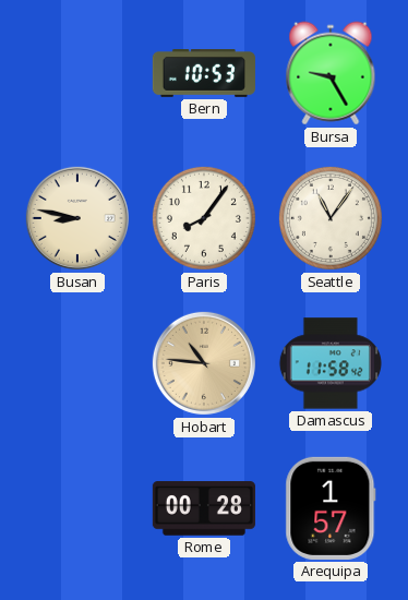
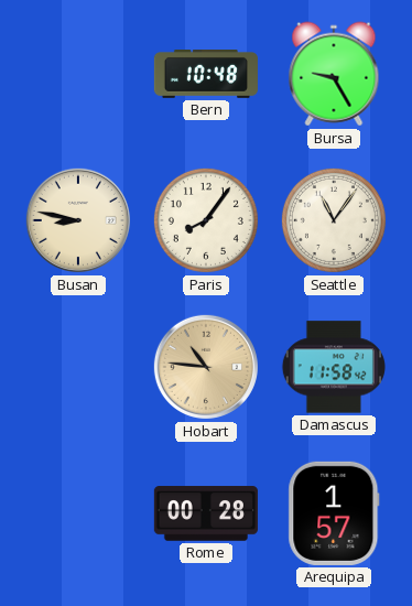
Bern: 10:53 -> 10:48
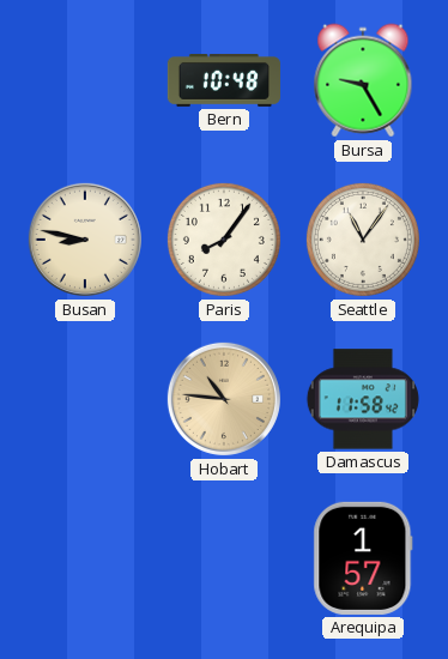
Rome: 00:28 -> none
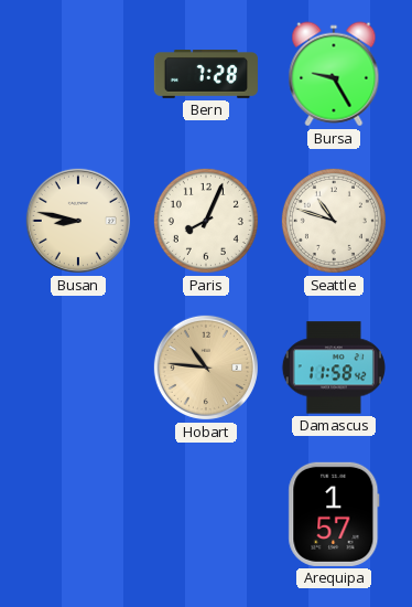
Bern: 10:48 -> 7:28
Paris: 8:06 -> 8:04
Seattle: 11:06 -> 10:48
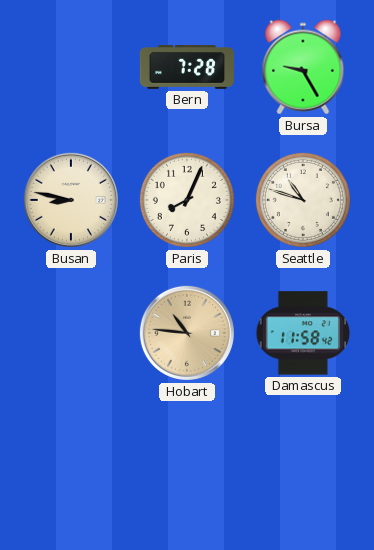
Arequipa: 1:57 -> none
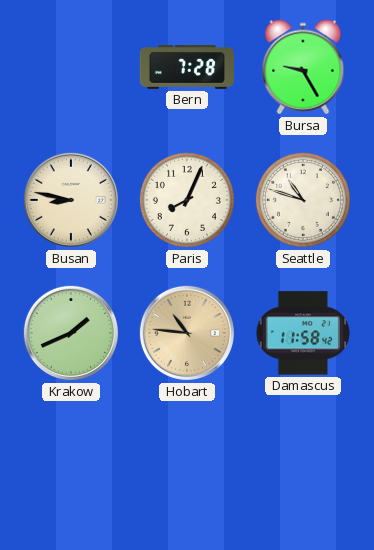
Krakow: none -> 1:41
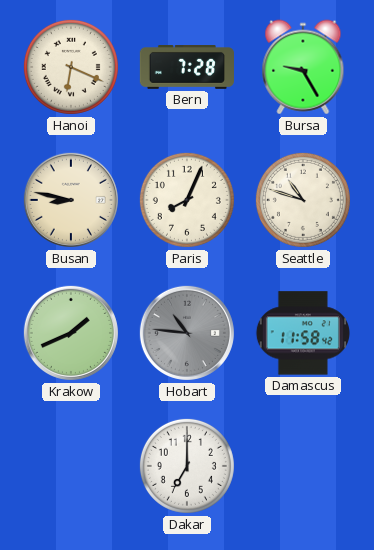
Hanoi: none -> 6:19
Hobart dial: champagne -> grey
Dakar: none -> 7:00
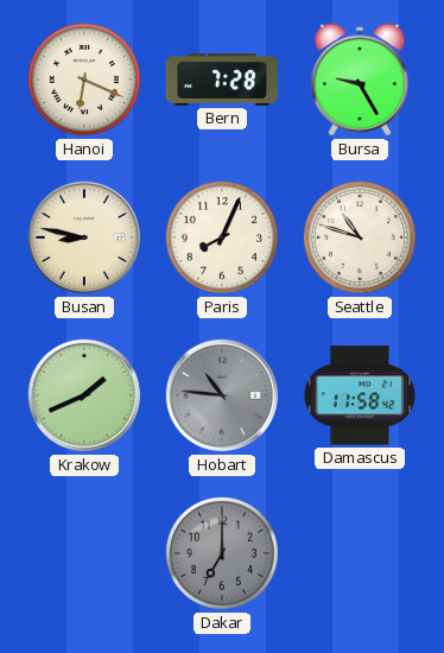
Dakar dial: white -> grey
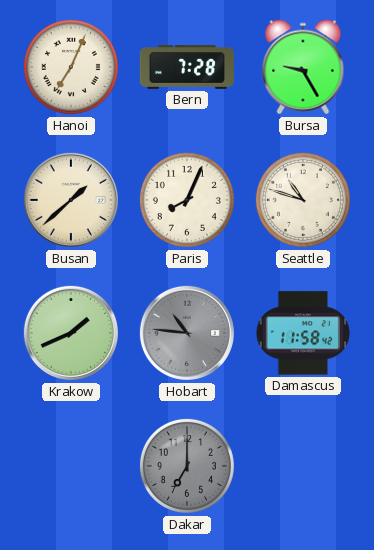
Hanoi: 6:19 -> 7:04
Busan: 8:47 -> 1:38
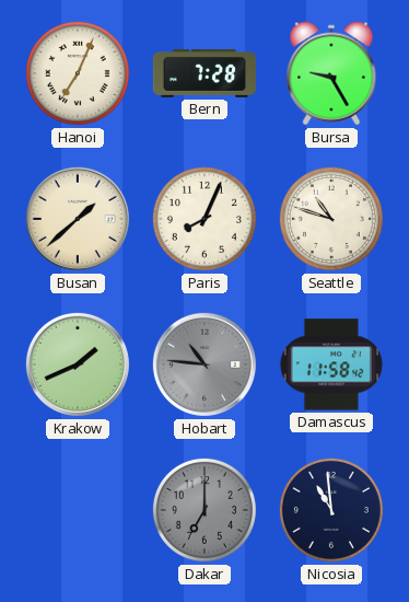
Nicosia: none -> 10:59
